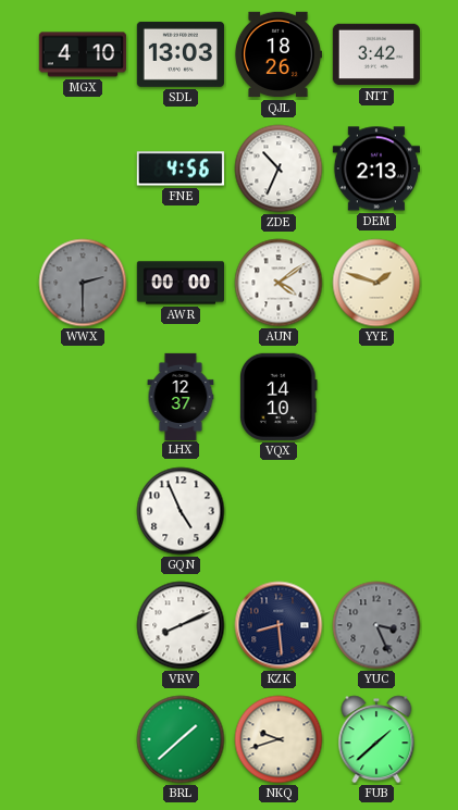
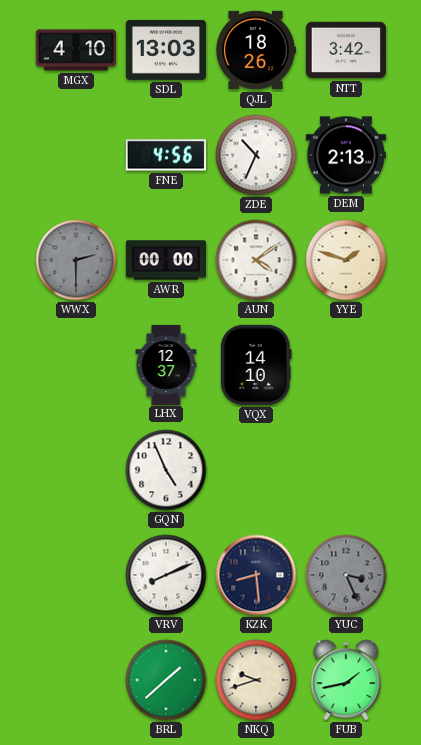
FUB: 1:38 -> 1:43
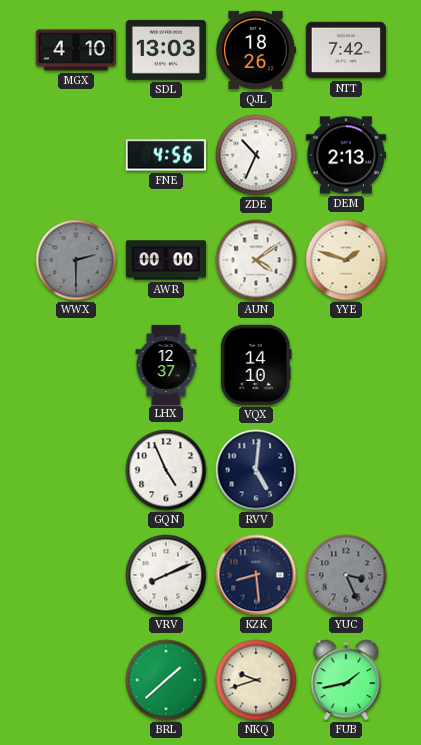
NTT: 3:42 -> 7:42
RVV: none -> 5:01
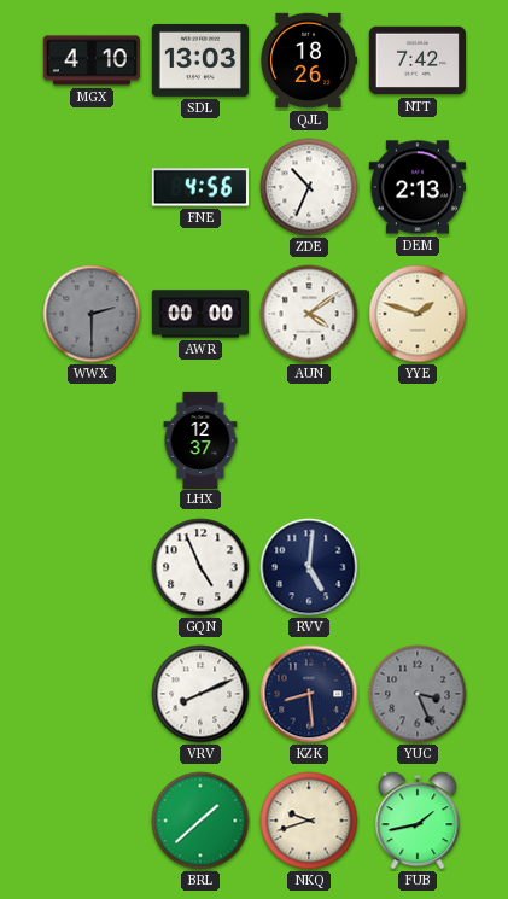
VQX: 14:10 -> none
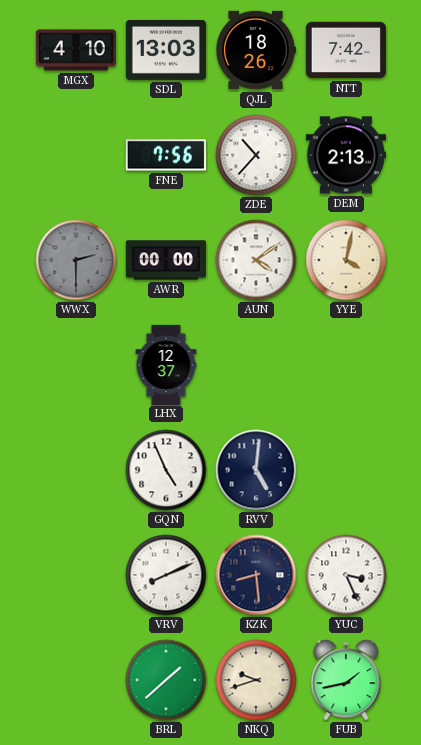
FNE: 4:56 -> 7:56
ZDE: 10:34 -> 10:37
YYE: 1:48 -> 4:02
YUC dial: grey -> white
